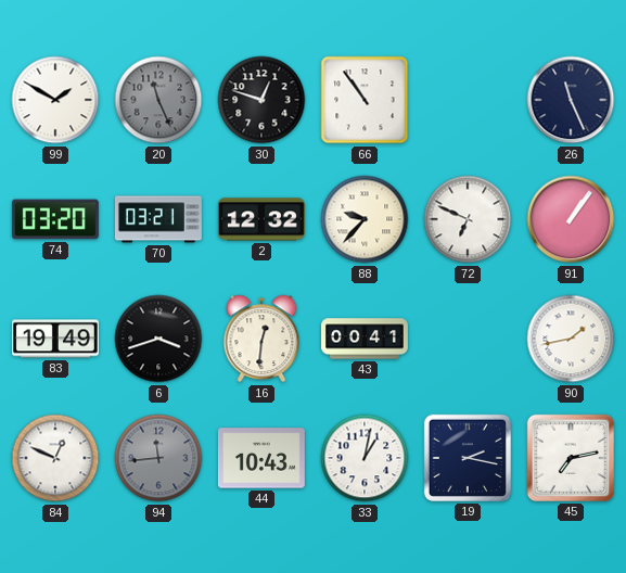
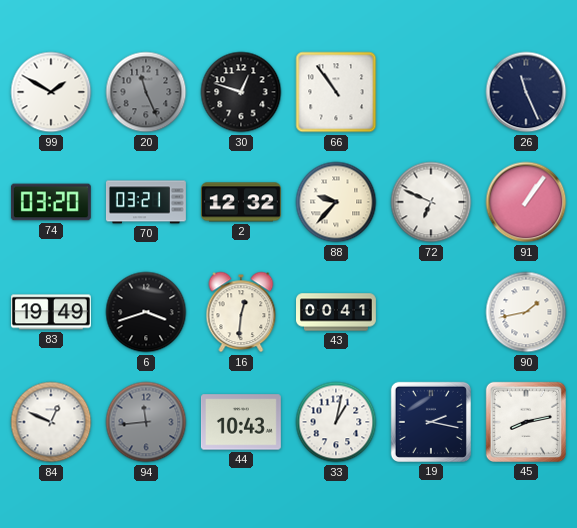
45: 7:13 -> 8:13
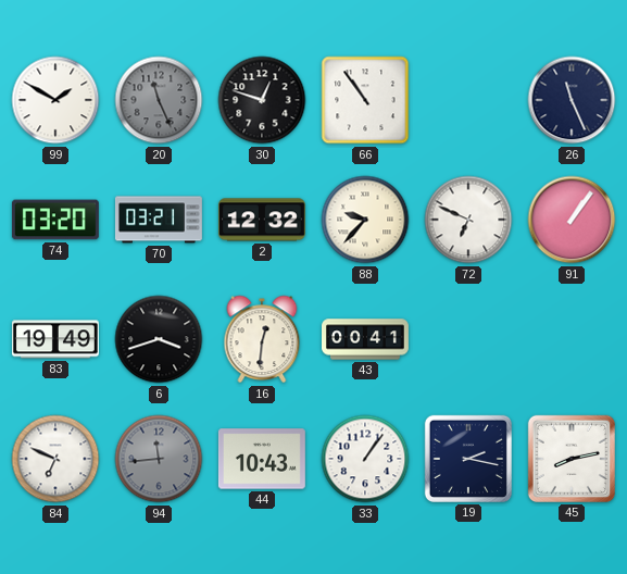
90: 1:43 -> none
84: 12:49 -> 6:49
33: 1:02 -> 1:06
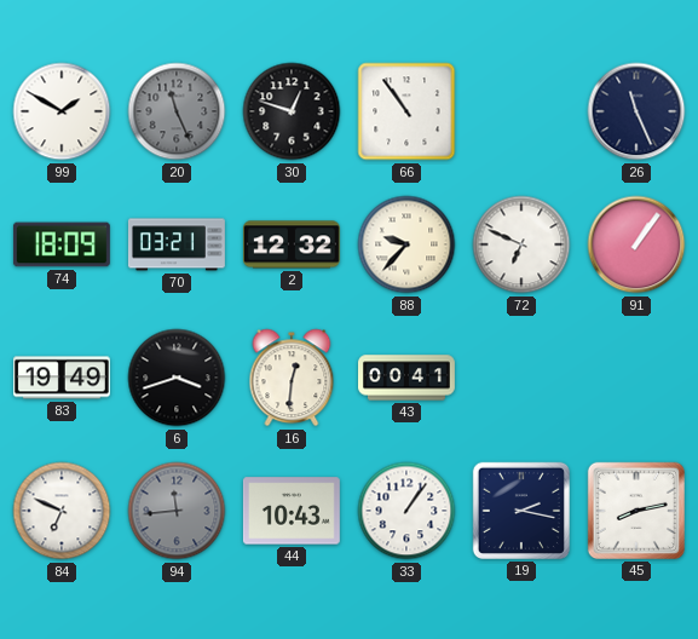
74: 03:20 -> 18:09
